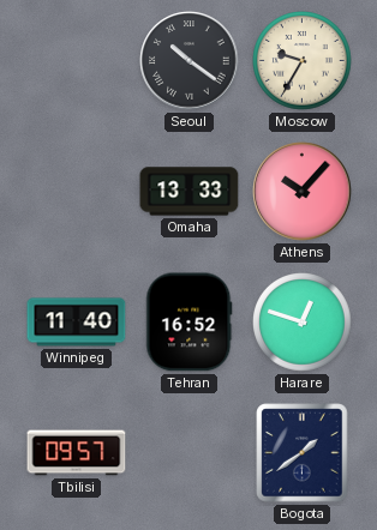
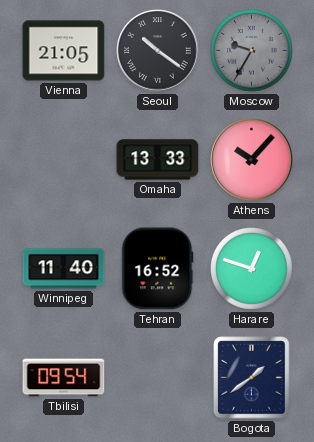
Vienna: none -> 21:05
Moscow dial: cream -> grey
Tbilisi: 09:57 -> 09:54
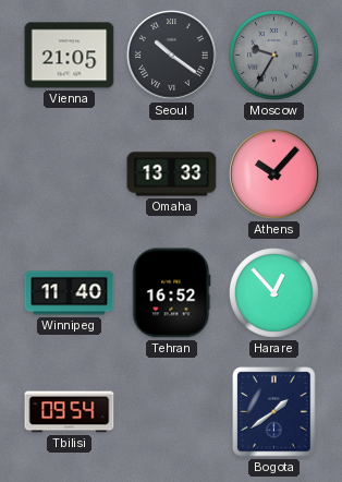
Harare: 12:48 -> 12:53
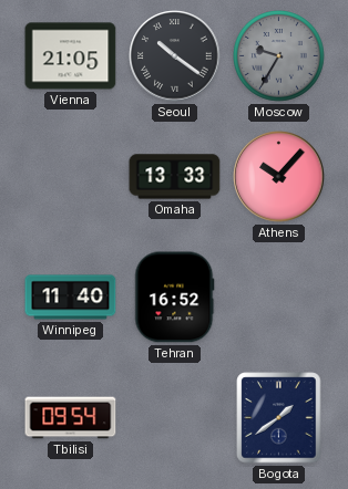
Harare: 12:53 -> none
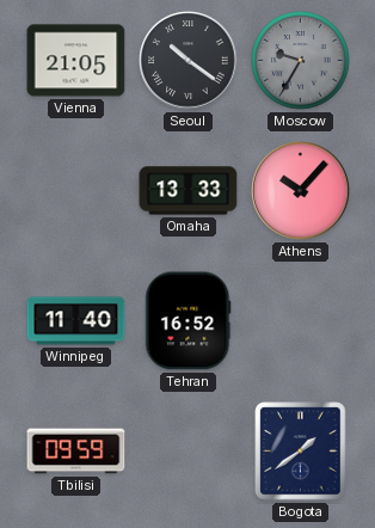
Tbilisi: 09:54 -> 09:59
